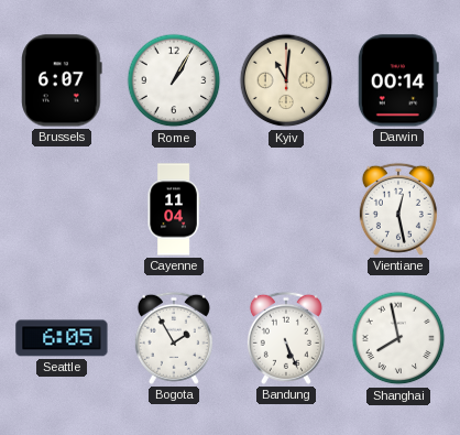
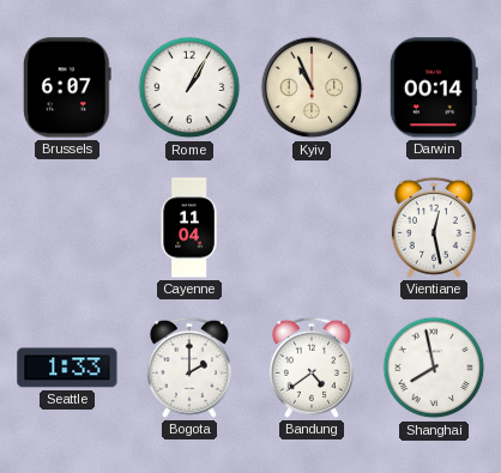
Kyiv: 11:01 -> 10:56
Seattle: 6:05 -> 1:33
Bogota: 1:55 -> 2:00
Bandung: 5:26 -> 4:39
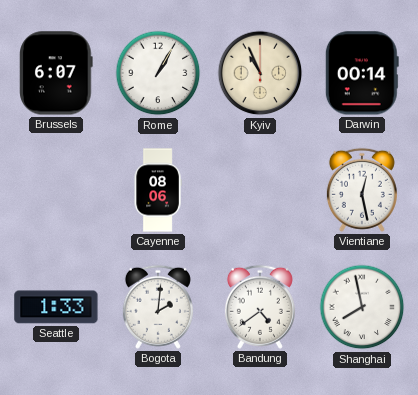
Cayenne: 11:04 -> 08:06
Bogota: 2:00 -> 2:01
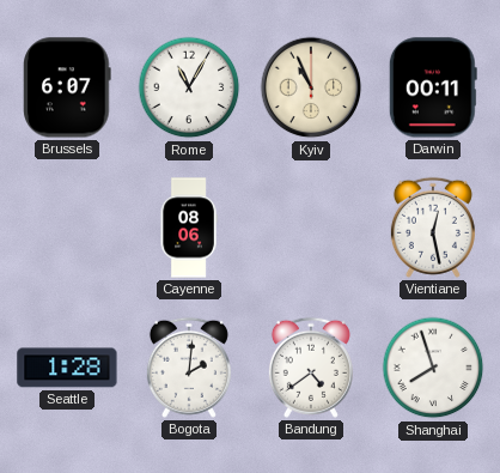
Rome: 1:05 -> 11:05
Darwin: 00:14 -> 00:11
Seattle: 1:33 -> 1:28
Shanghai: 7:58 -> 7:57
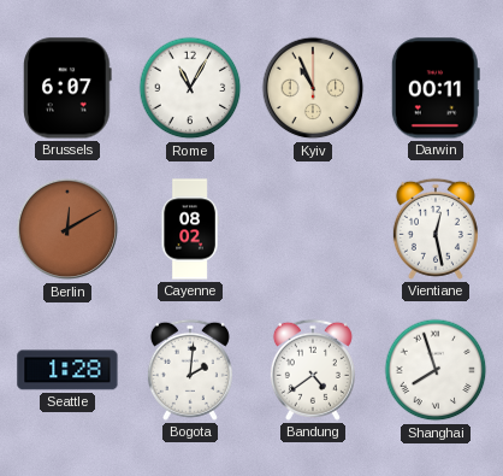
Berlin: none -> 12:10
Cayenne: 08:06 -> 08:02
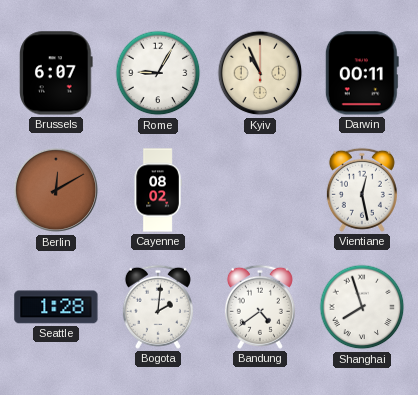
Rome: 11:05 -> 9:05
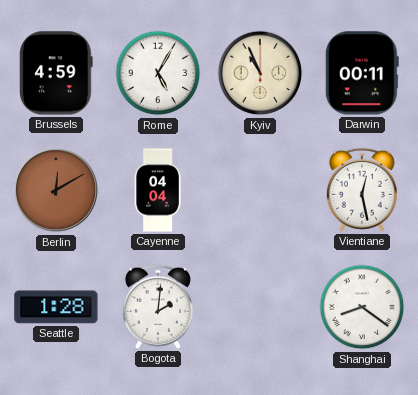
Brussels: 6:07 -> 4:59
Rome: 9:05 -> 5:05
Cayenne: 08:02 -> 04:04
Bandung: 4:39 -> none
Shanghai: 7:57 -> 8:21
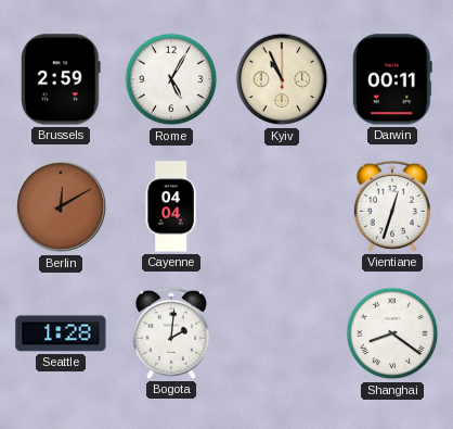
Brussels: 4:59 -> 2:59
Vientiane: 12:28 -> 12:33
